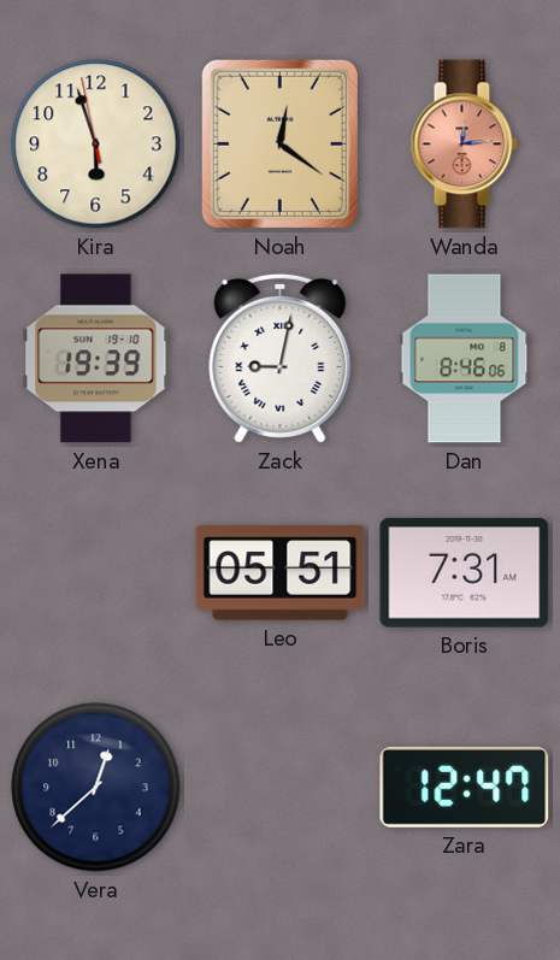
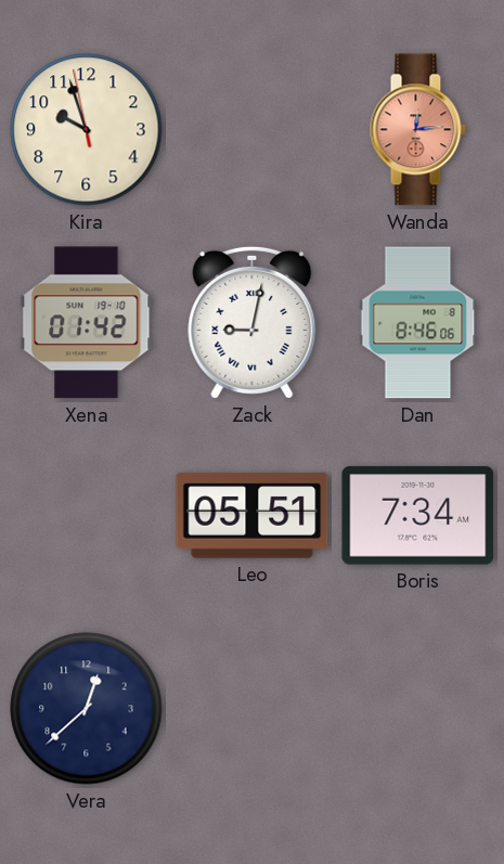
Kira: 5:56 -> 9:56
Noah: 12:21 -> none
Xena: 19:39 -> 01:42
Boris: 7:31 -> 7:34
Zara: 12:47 -> none
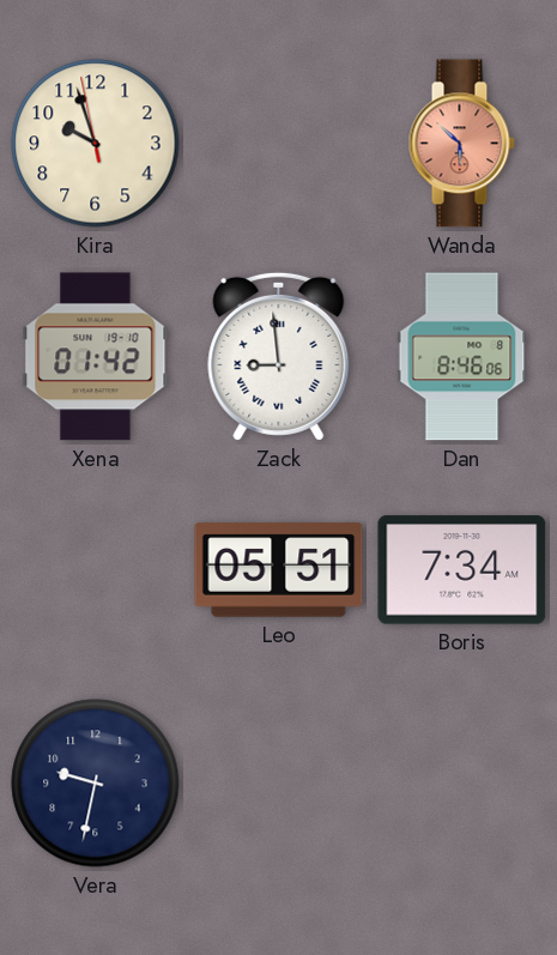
Wanda: 12:14 -> 5:52
Zack: 9:02 -> 8:59
Vera: 12:38 -> 9:32
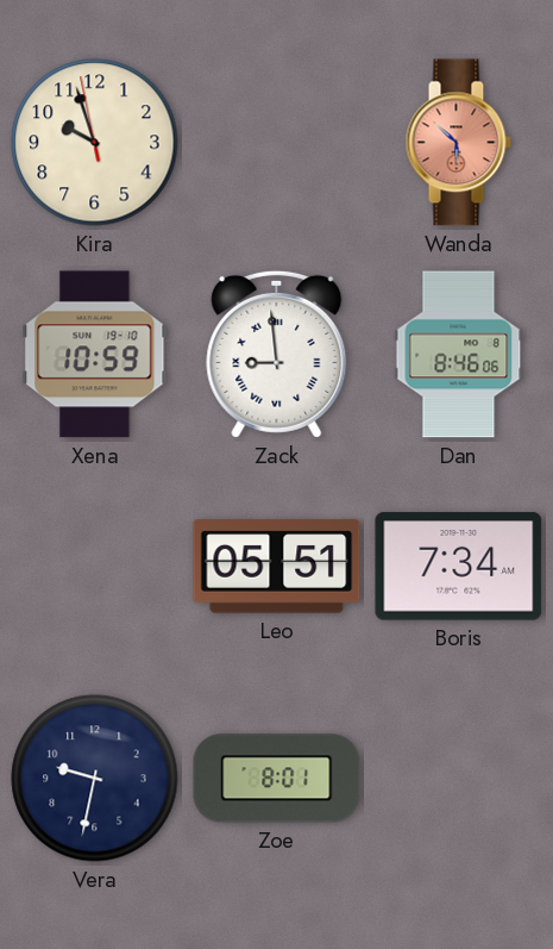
Xena: 01:42 -> 10:59
Zoe: none -> 8:01
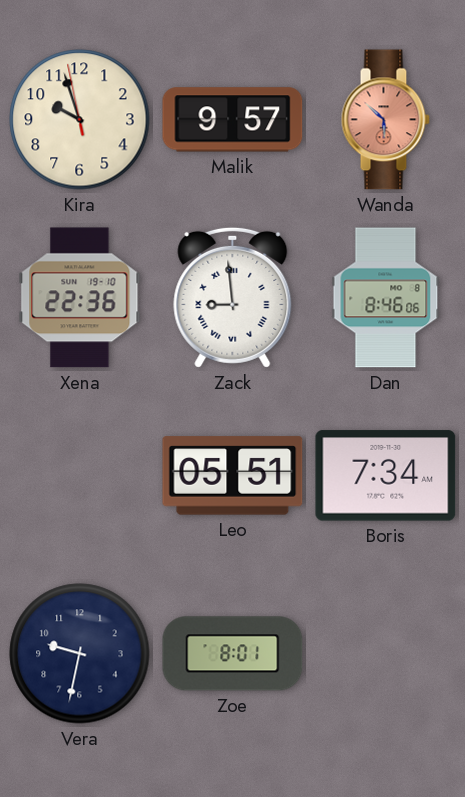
Malik: none -> 9:57
Xena: 10:59 -> 22:36
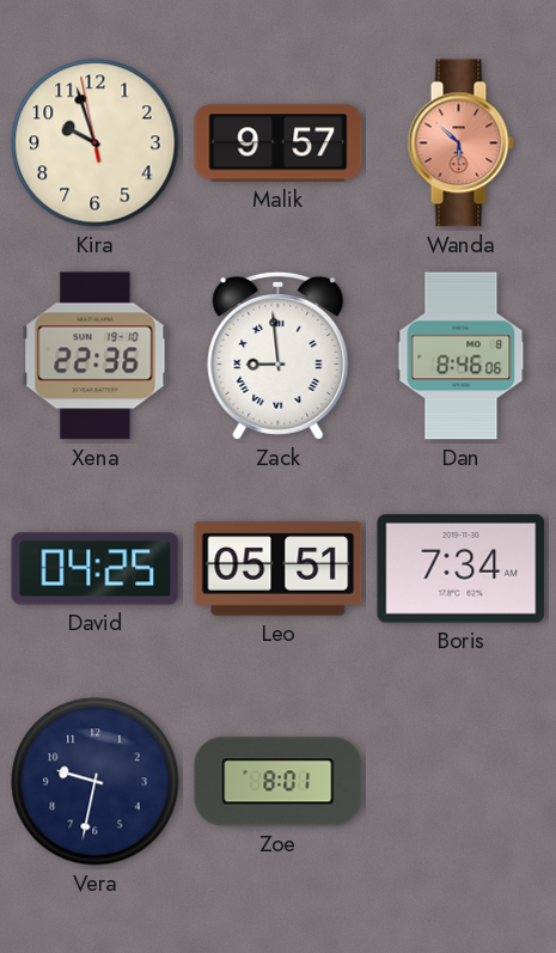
David: none -> 04:25
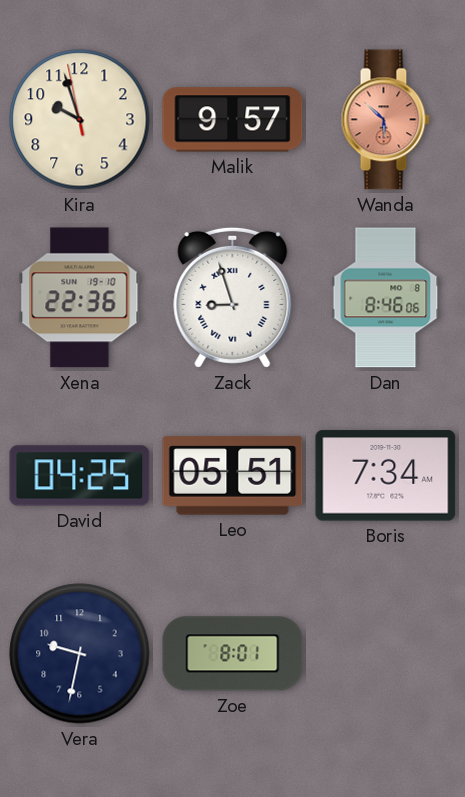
Zack: 8:59 -> 8:57
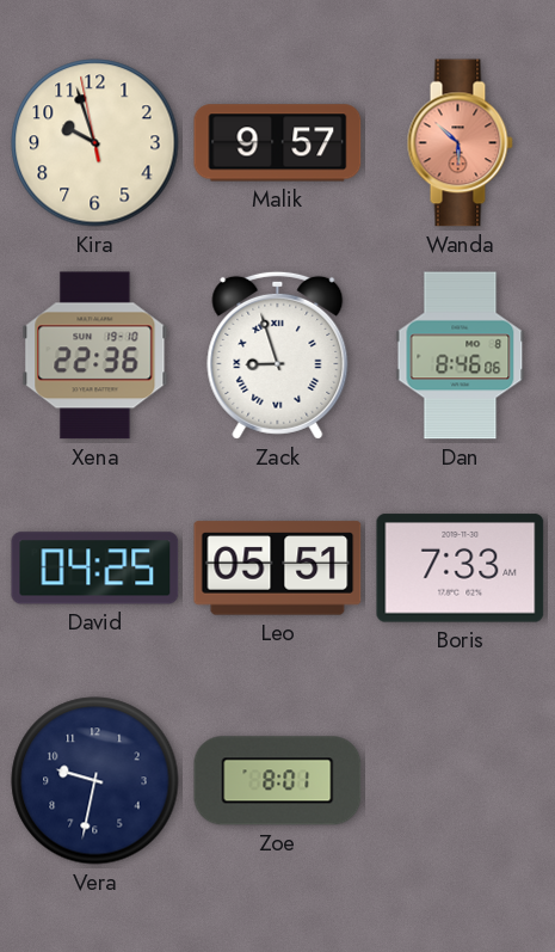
Boris: 7:34 -> 7:33
